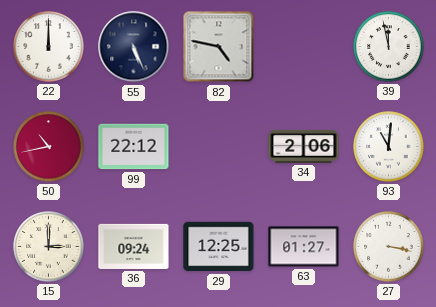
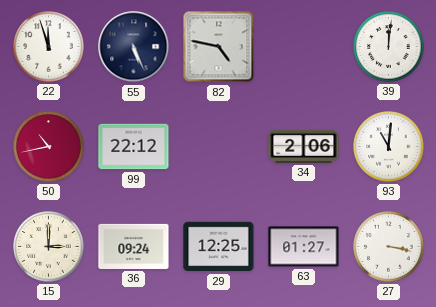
22: 12:00 -> 11:57
39: 11:58 -> 12:01
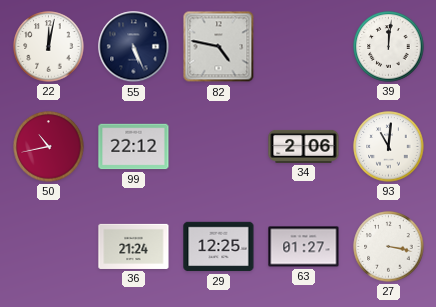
22: 11:57 -> 12:02
15: 3:00 -> none
36: 09:24 -> 21:24
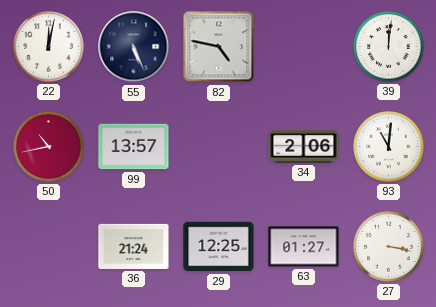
99: 22:12 -> 13:57
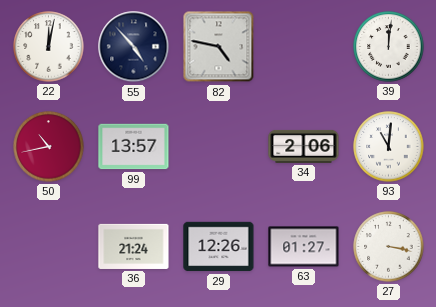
55: 5:26 -> 4:53
29: 12:25 -> 12:26
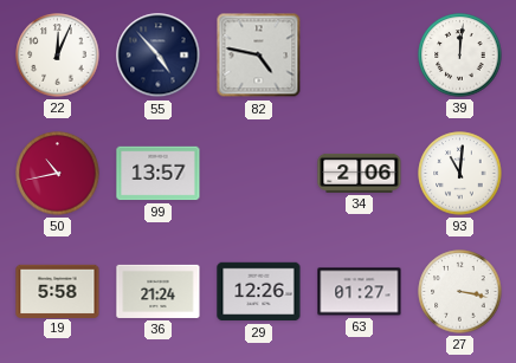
22: 12:02 -> 12:04
19: none -> 5:58
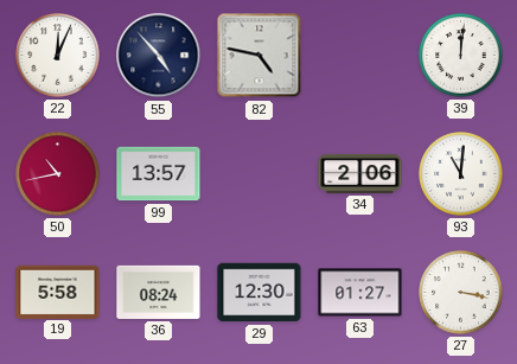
36: 21:24 -> 08:24
29: 12:26 -> 12:30
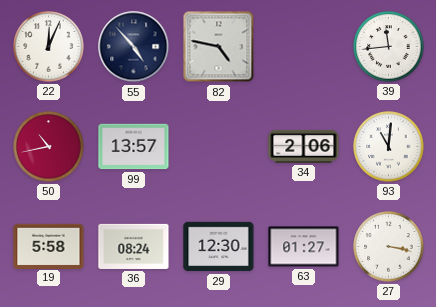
39: 12:01 -> 11:44
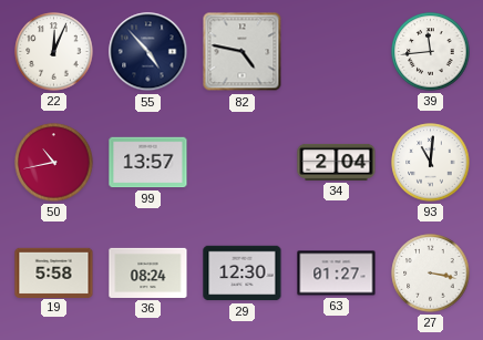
34: 2:06 -> 2:04
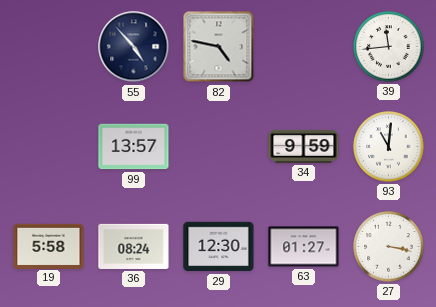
22: 12:04 -> none
50: 10:43 -> none
34: 2:04 -> 9:59
